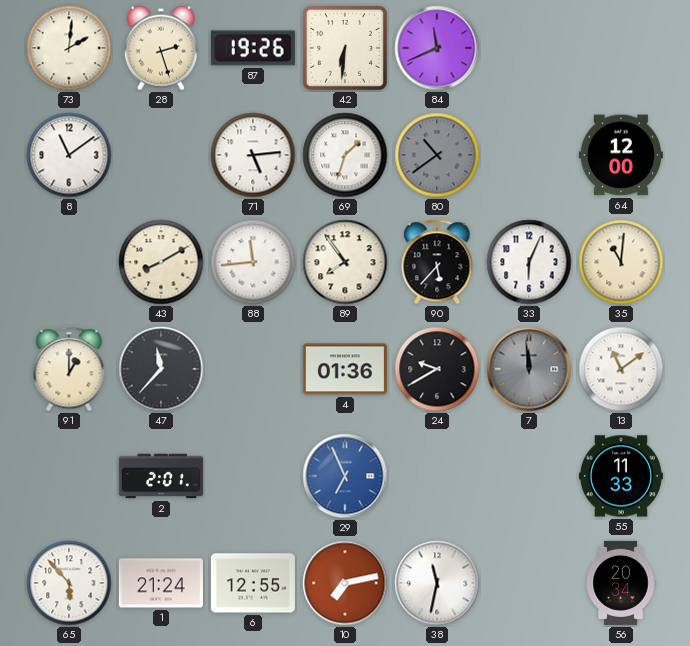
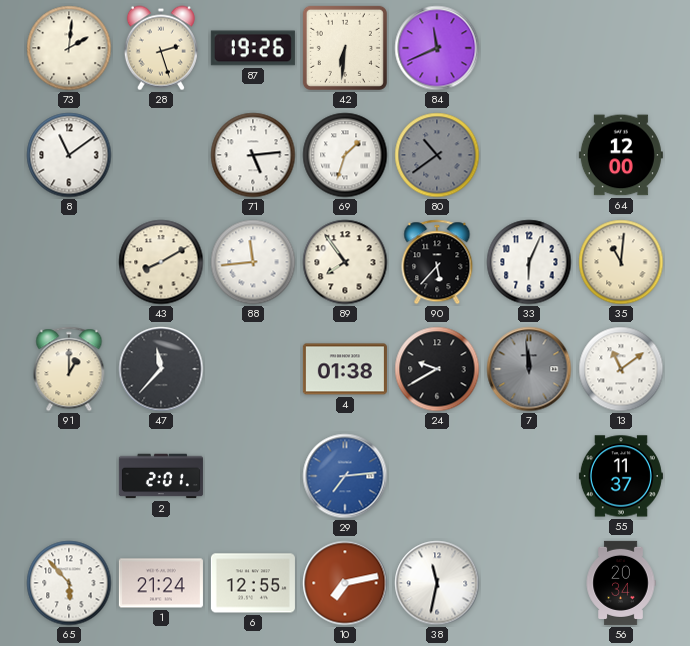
4: 01:36 -> 01:38
29: 6:56 -> 7:14
55: 11:33 -> 11:37
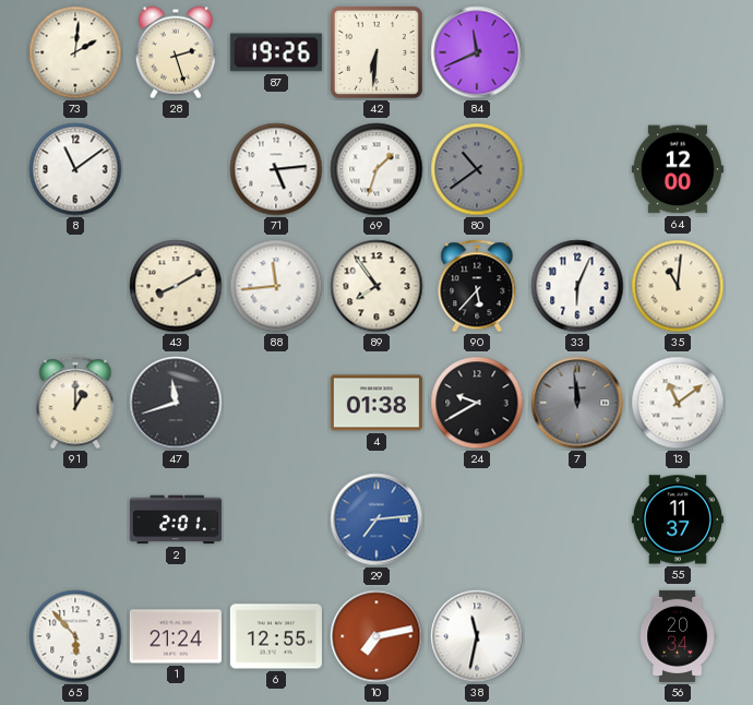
47: 11:37 -> 11:42
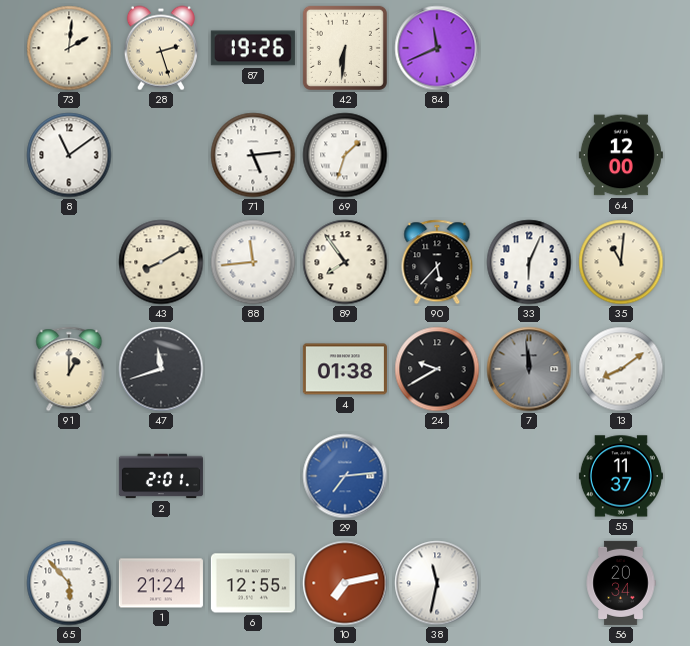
80: 10:39 -> none
13: 11:09 -> 8:09
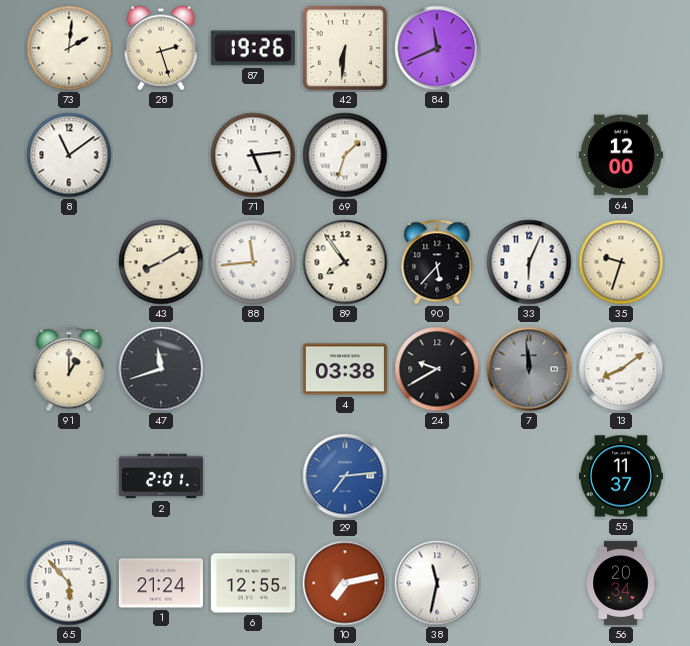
35: 11:01 -> 9:33
4: 01:38 -> 03:38
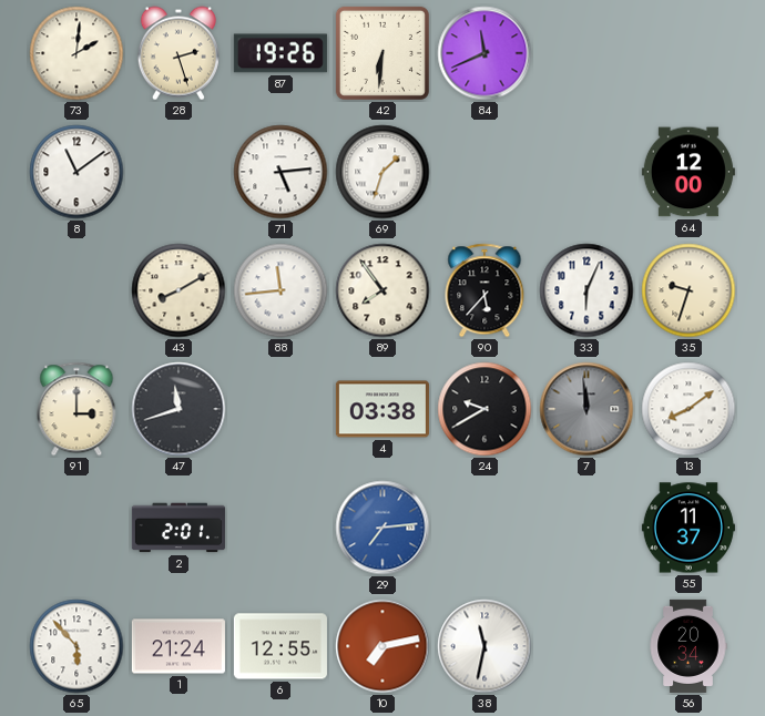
91: 1:00 -> 3:00
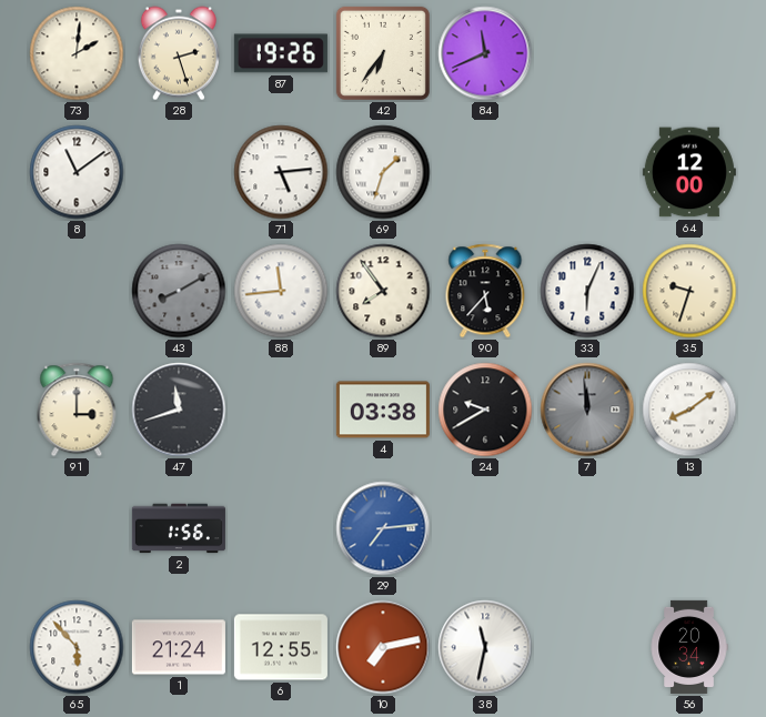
42: 6:31 -> 6:36
43 dial: cream -> grey
2: 2:01 -> 1:56
55: 11:37 -> none
